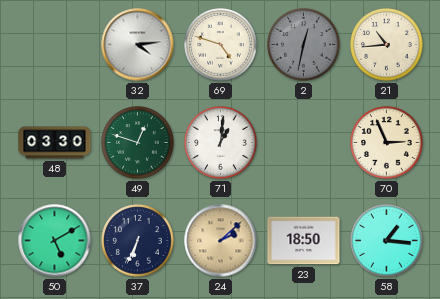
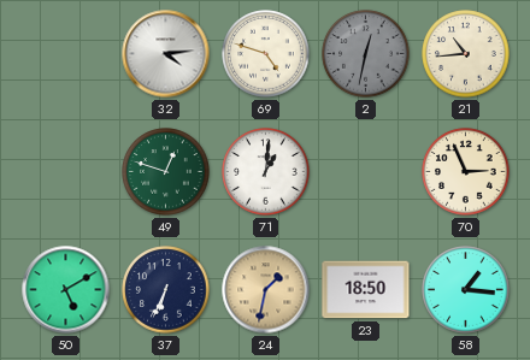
48: 03:30 -> none
24: 2:08 -> 1:32
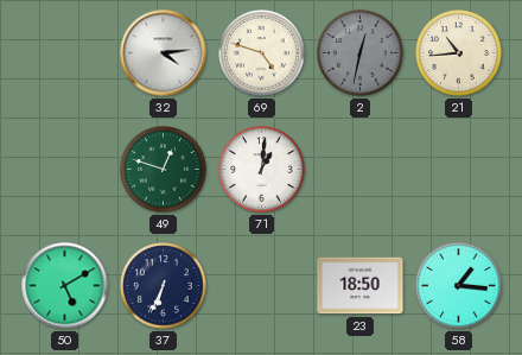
70: 2:56 -> none
24: 1:32 -> none
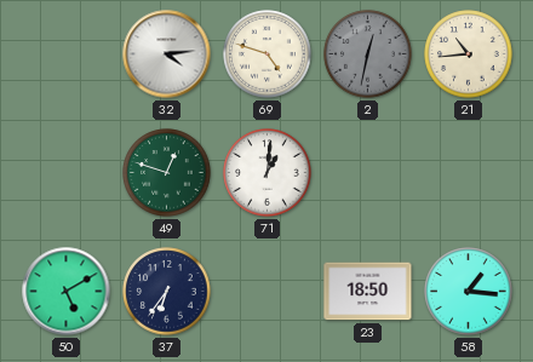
37: 6:34 -> 6:36
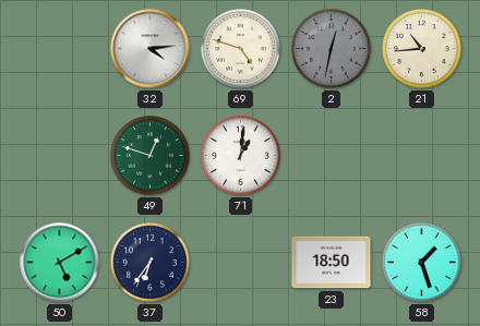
58: 1:16 -> 1:27
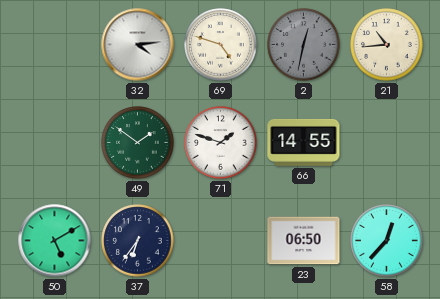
49: 12:48 -> 1:51
71: 1:01 -> 1:48
66: none -> 14:55
23: 18:50 -> 06:50
58: 1:27 -> 12:37
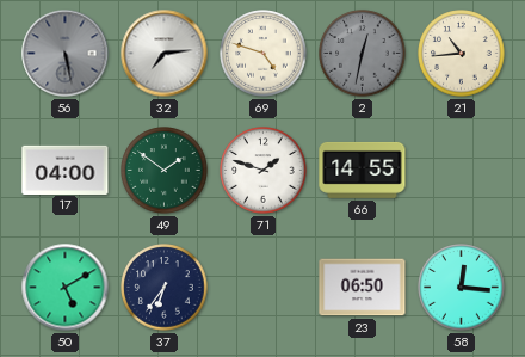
56: none -> 5:28
32: 4:14 -> 7:14
17: none -> 04:00
58: 12:37 -> 12:16
